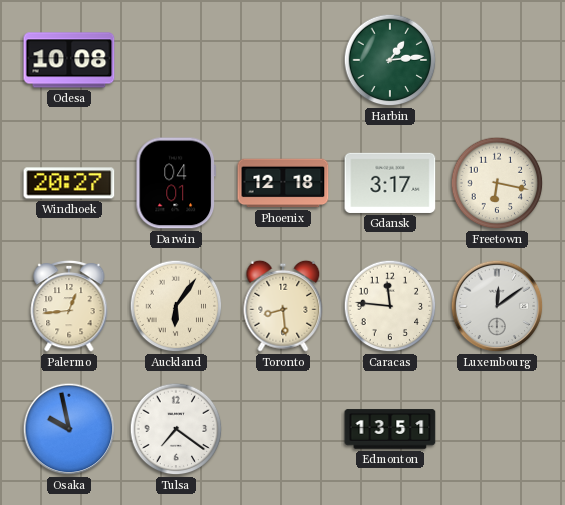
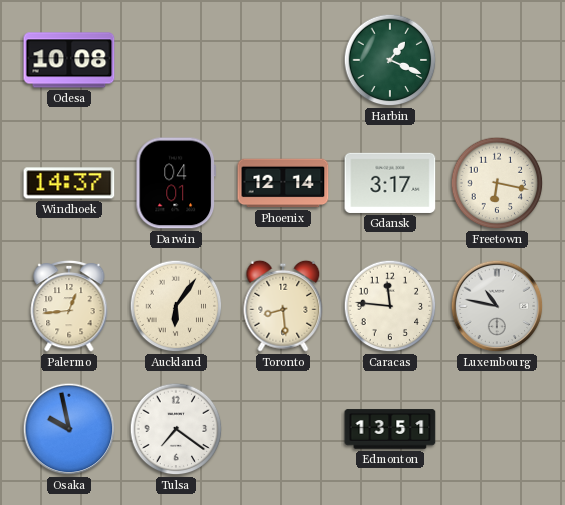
Harbin: 1:14 -> 1:19
Windhoek: 20:27 -> 14:37
Phoenix: 12:18 -> 12:14
Luxembourg: 12:09 -> 10:47
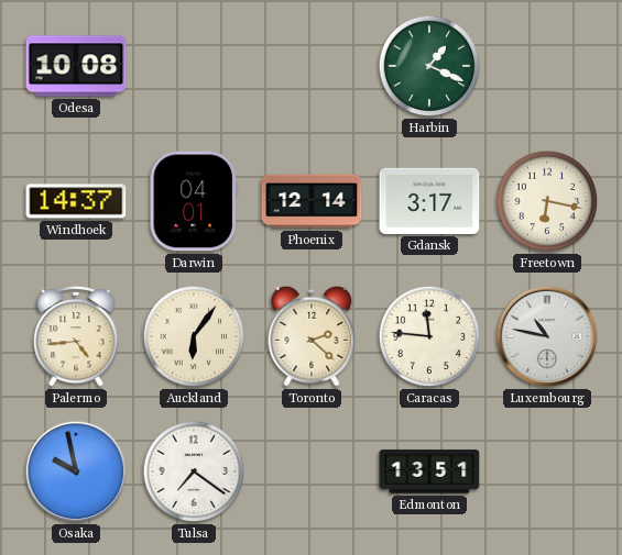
Palermo: 12:44 -> 4:44
Toronto: 8:29 -> 2:22
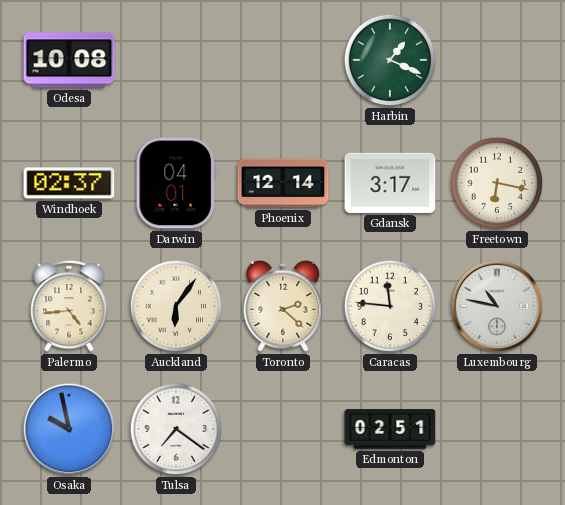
Windhoek: 14:37 -> 02:37
Edmonton: 13:51 -> 02:51
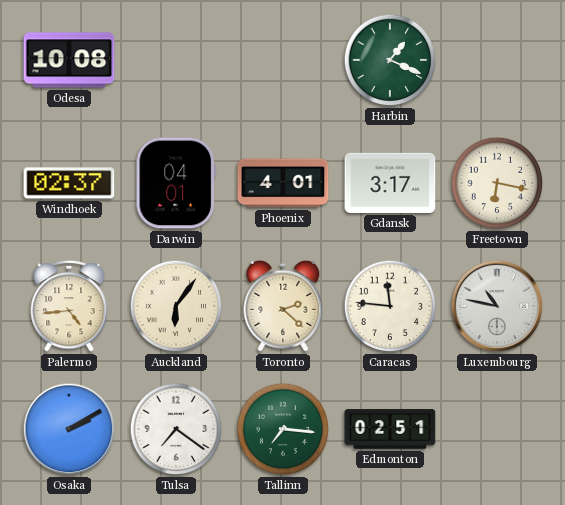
Phoenix: 12:14 -> 4:01
Osaka: 9:58 -> 2:10
Tallinn: none -> 7:16
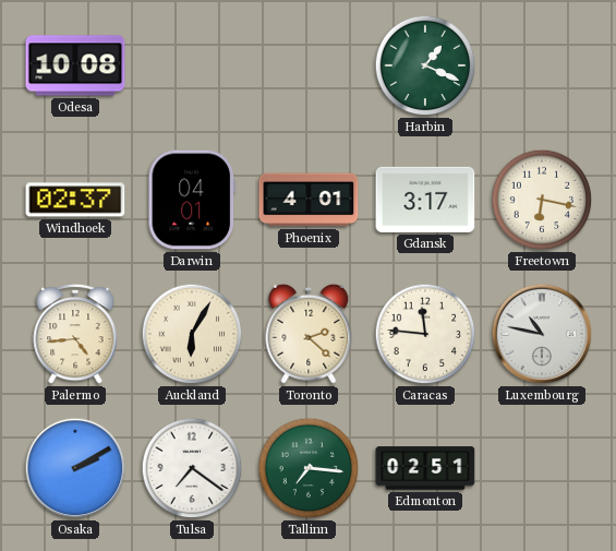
Auckland: 6:06 -> 6:05
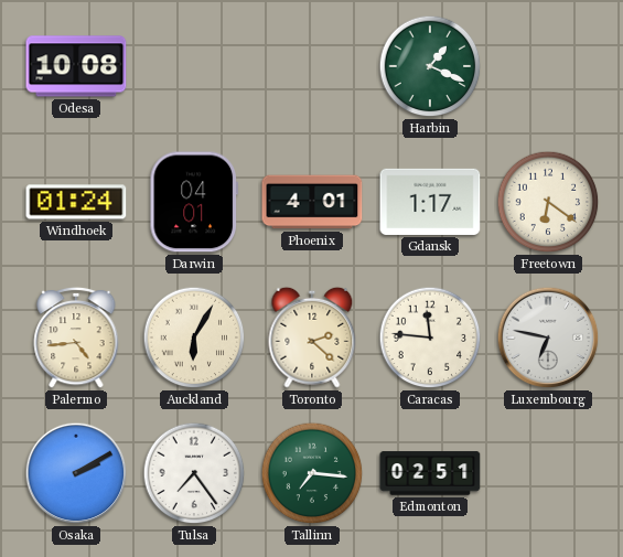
Windhoek: 02:37 -> 01:24
Gdansk: 3:17 -> 1:17
Freetown: 6:17 -> 6:21
Luxembourg: 10:47 -> 6:47
Tulsa: 7:21 -> 7:24
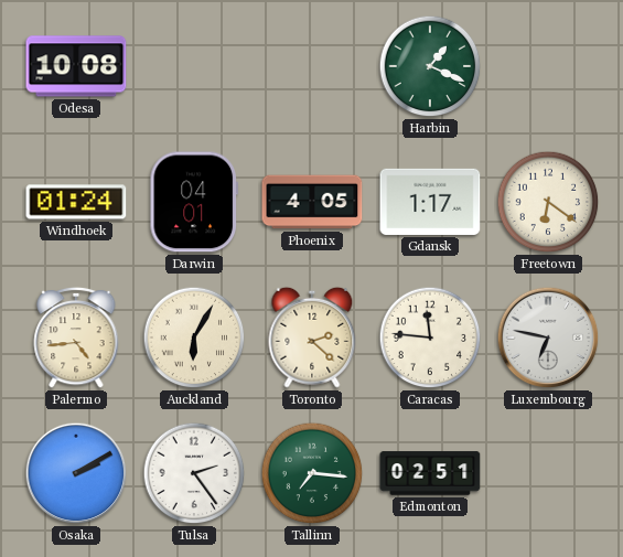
Phoenix: 4:01 -> 4:05
Tulsa: 7:24 -> 2:24
